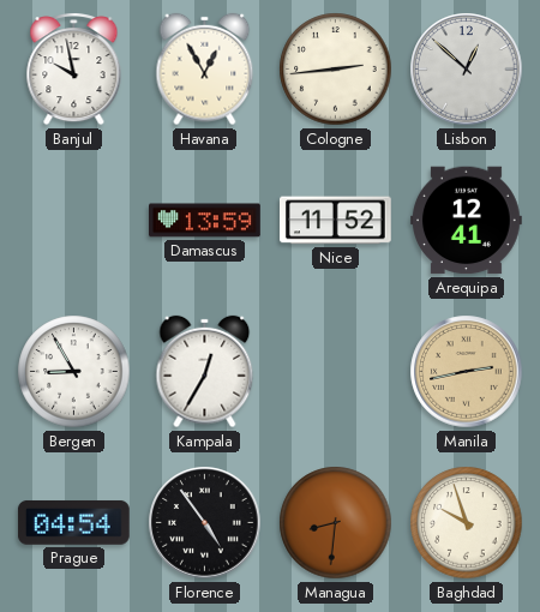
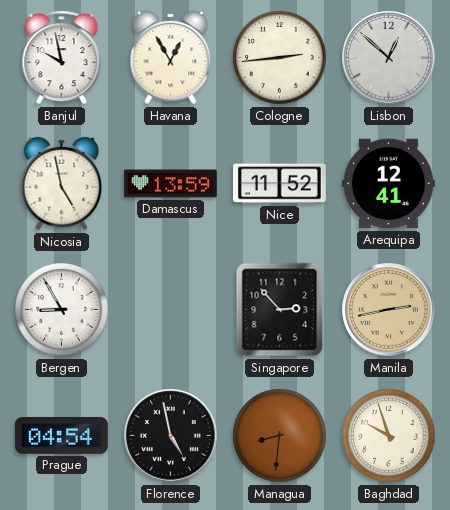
Nicosia: none -> 4:58
Kampala: 12:35 -> none
Singapore: none -> 2:53
Florence: 4:54 -> 4:58
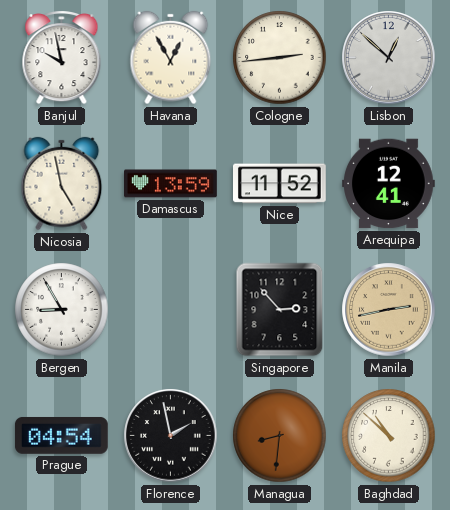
Florence: 4:58 -> 1:58
Baghdad: 9:57 -> 10:52
